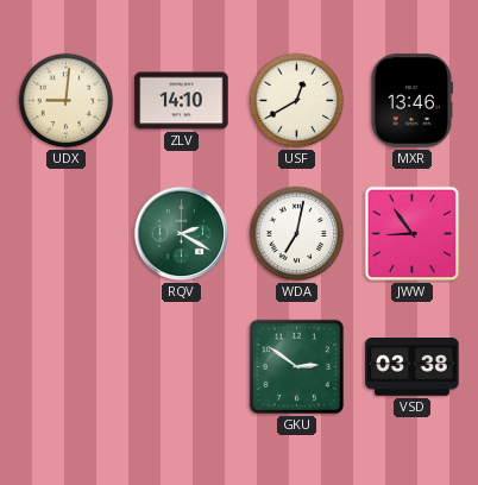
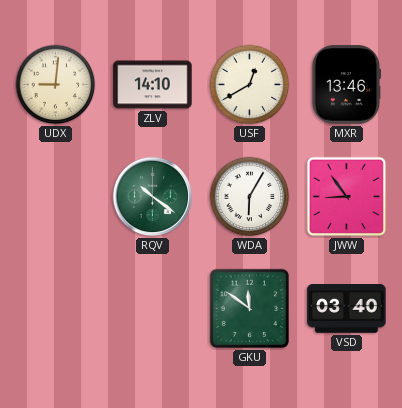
RQV: 2:20 -> 10:21
WDA: 7:02 -> 6:05
GKU: 2:51 -> 11:51
VSD: 03:38 -> 03:40
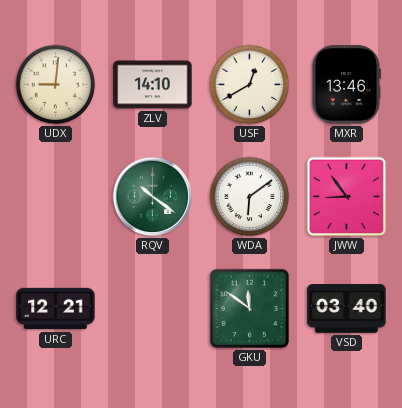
WDA: 6:05 -> 6:09
URC: none -> 12:21
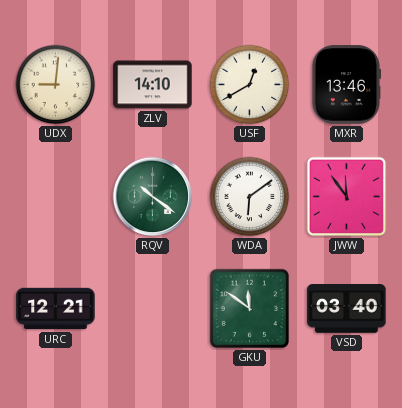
JWW: 8:54 -> 11:54
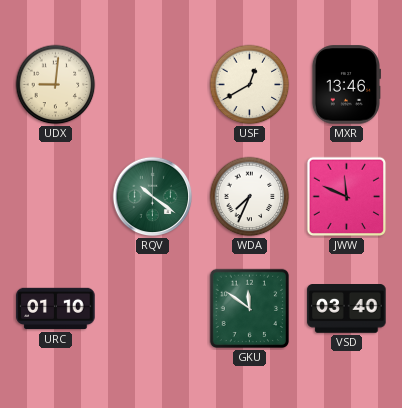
ZLV: 14:10 -> none
WDA: 6:09 -> 7:34
JWW: 11:54 -> 11:49
URC: 12:21 -> 01:10
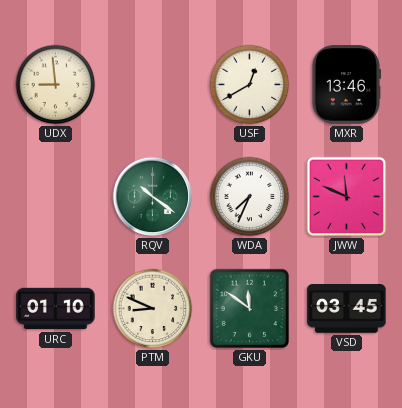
UDX: 9:01 -> 8:59
PTM: none -> 8:49
VSD: 03:40 -> 03:45
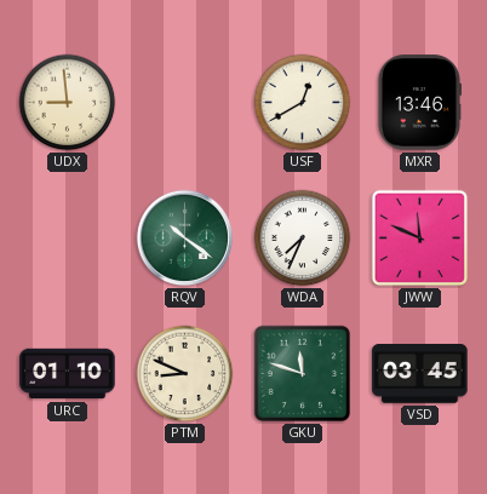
GKU: 11:51 -> 11:48
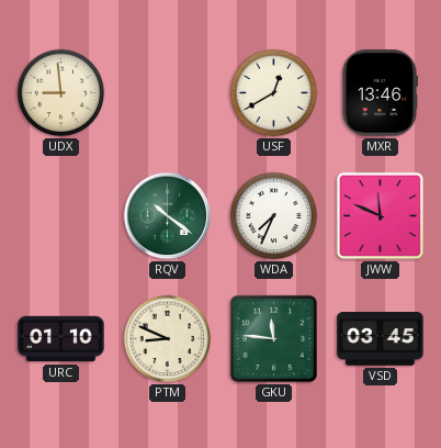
GKU: 11:48 -> 11:46
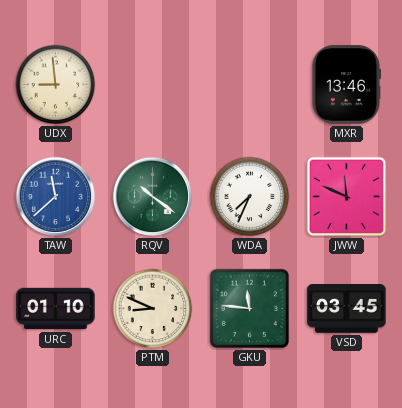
USF: 12:40 -> none
TAW: none -> 11:38
